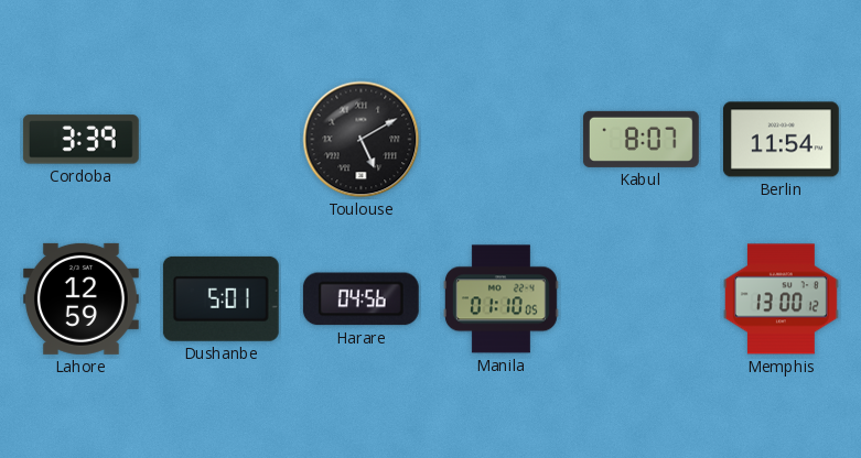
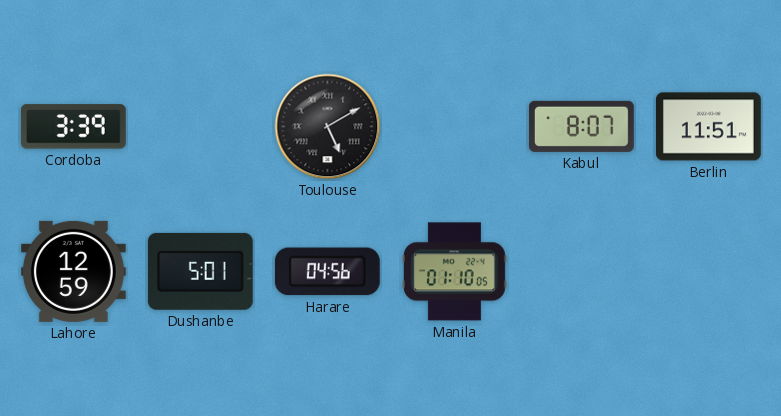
Berlin: 11:54 -> 11:51
Memphis: 13:00 -> none
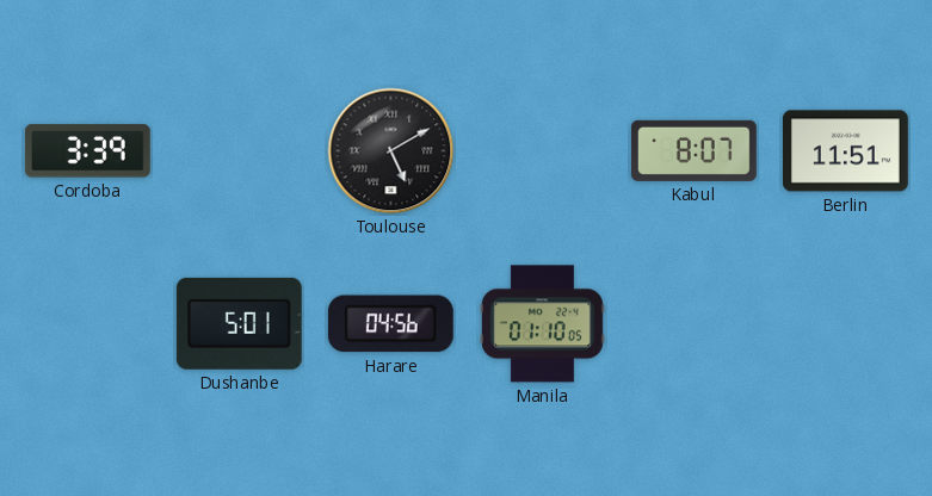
Lahore: 12:59 -> none
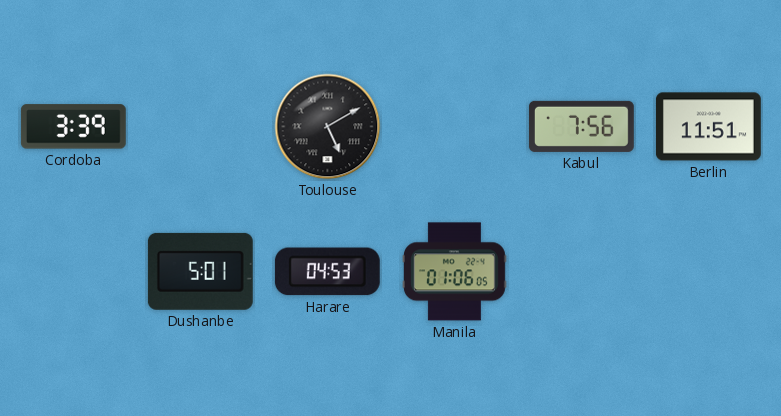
Kabul: 8:07 -> 7:56
Harare: 04:56 -> 04:53
Manila: 01:10 -> 01:06
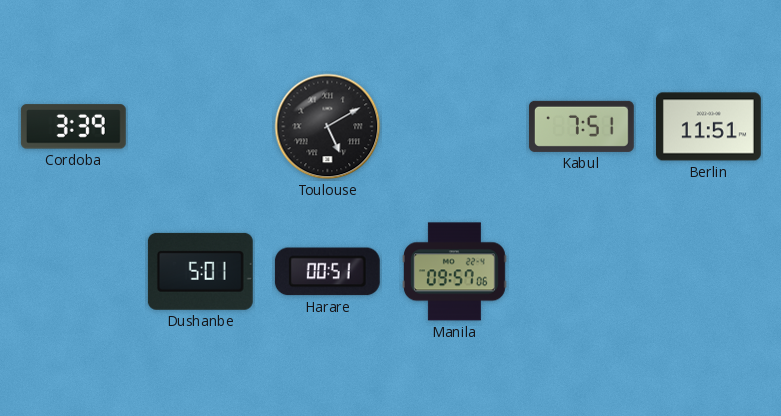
Kabul: 7:56 -> 7:51
Harare: 04:53 -> 00:51
Manila: 01:06 -> 09:57
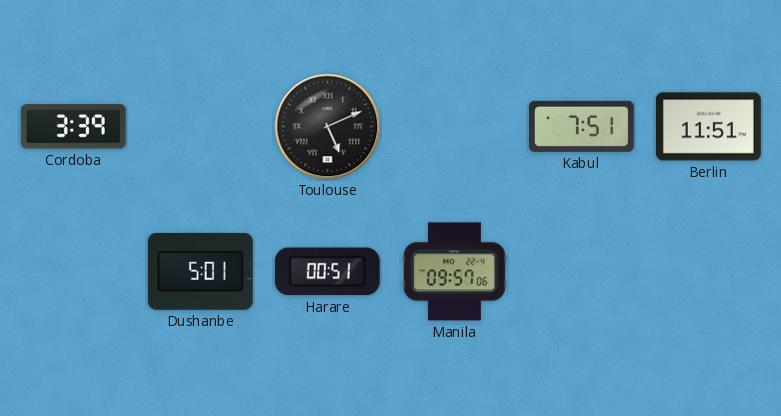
Toulouse: 5:10 -> 5:11
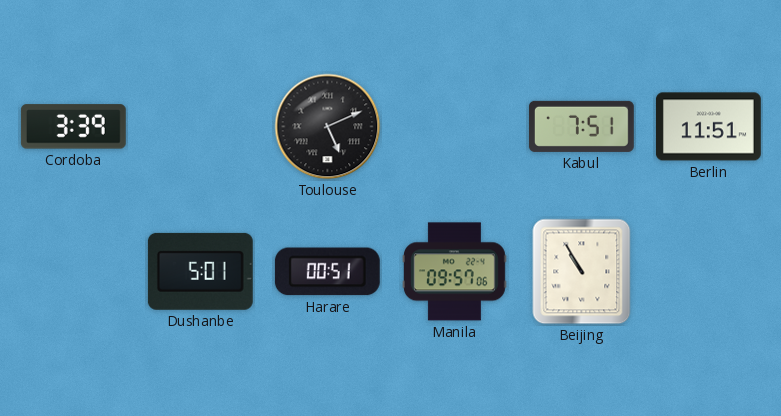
Beijing: none -> 10:55
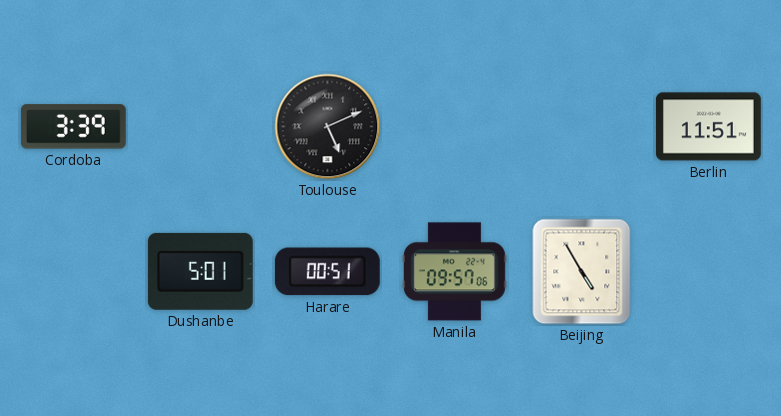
Kabul: 7:51 -> none
Beijing: 10:55 -> 4:55
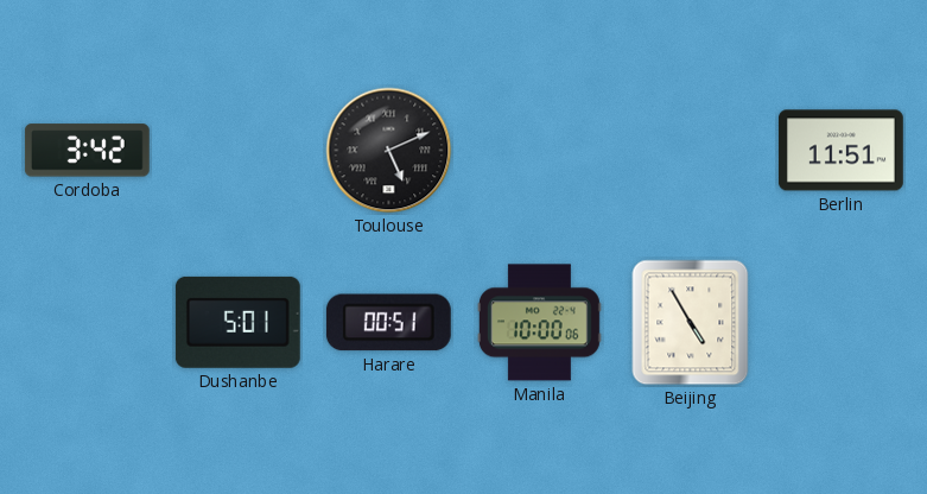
Cordoba: 3:39 -> 3:42
Manila: 09:57 -> 10:00
